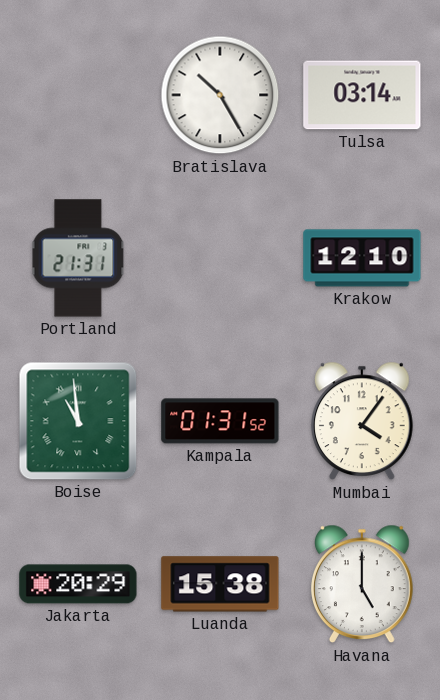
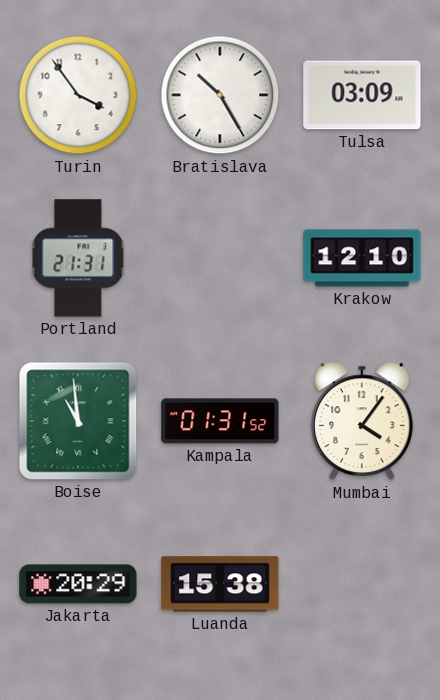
Turin: none -> 3:54
Tulsa: 03:14 -> 03:09
Havana: 5:00 -> none
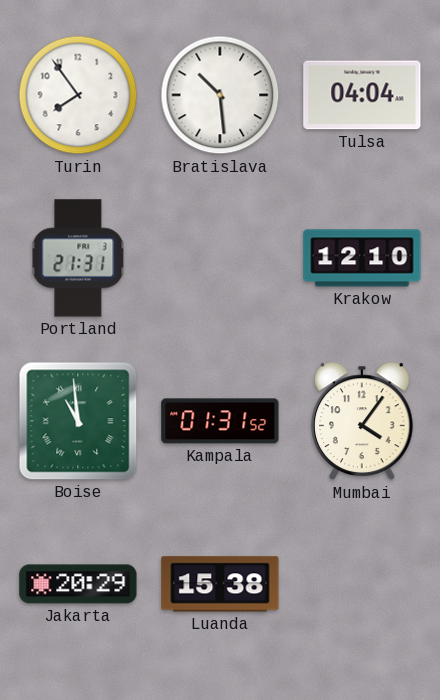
Turin: 3:54 -> 7:54
Bratislava: 10:25 -> 10:29
Tulsa: 03:09 -> 04:04
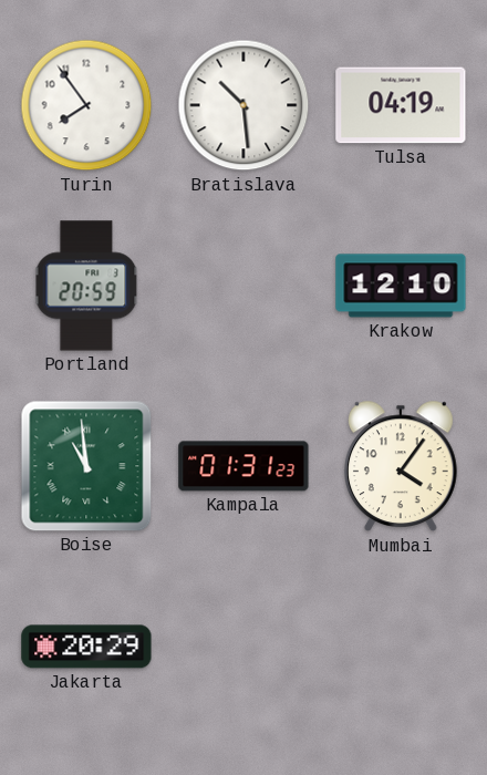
Tulsa: 04:04 -> 04:19
Portland: 21:31 -> 20:59
Kampala: 01:31:52 -> 01:31:23
Luanda: 15:38 -> none
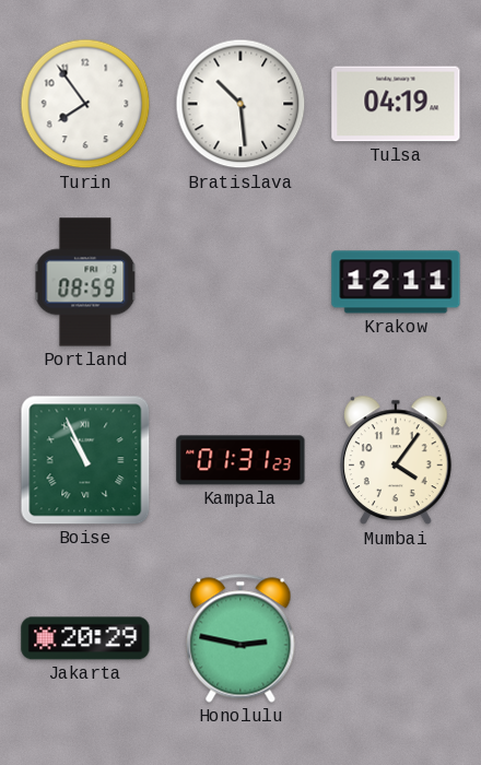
Portland: 20:59 -> 08:59
Krakow: 12:10 -> 12:11
Boise: 10:59 -> 10:56
Honolulu: none -> 2:47
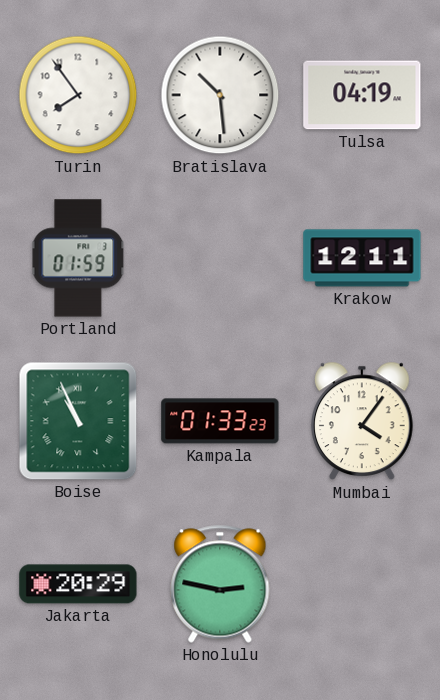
Portland: 08:59 -> 01:59
Kampala: 01:31 -> 01:33
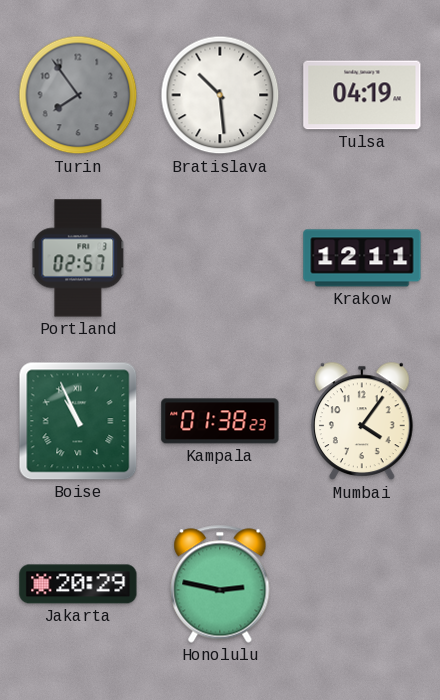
Turin dial: white -> grey
Portland: 01:59 -> 02:57
Kampala: 01:33 -> 01:38
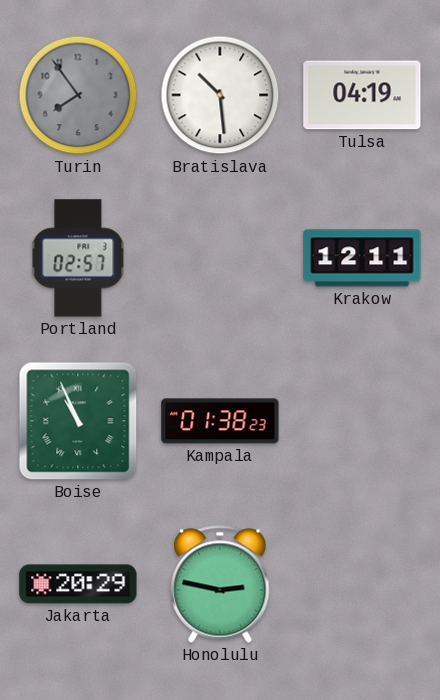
Mumbai: 4:06 -> none
